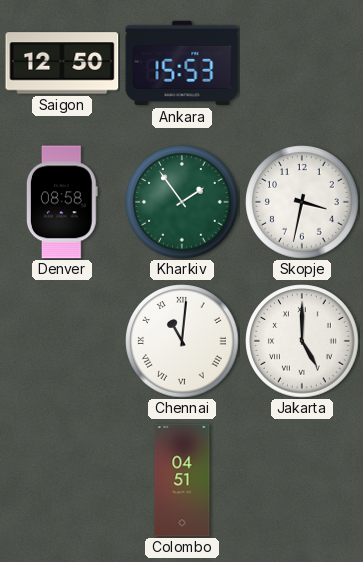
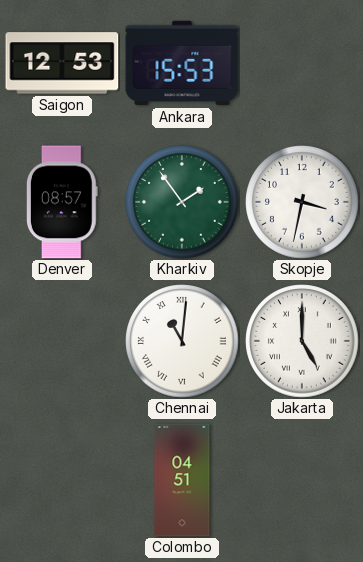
Saigon: 12:50 -> 12:53
Denver: 08:58 -> 08:57
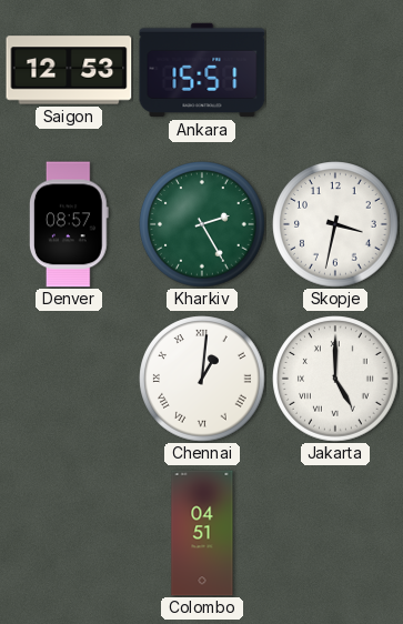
Ankara: 15:53 -> 15:51
Kharkiv: 1:54 -> 2:25
Chennai: 11:01 -> 1:01
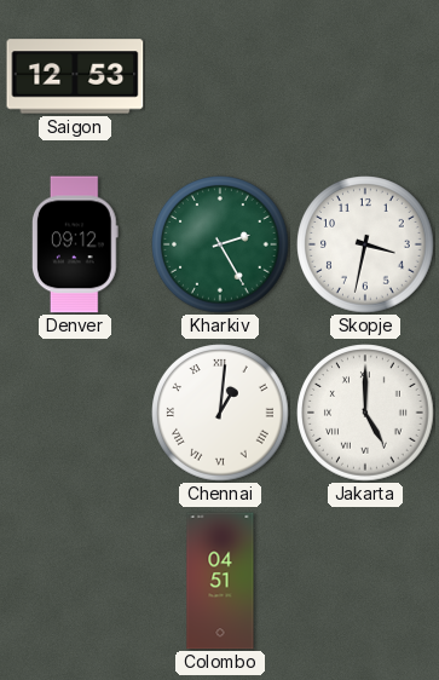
Ankara: 15:51 -> none
Denver: 08:57 -> 09:12
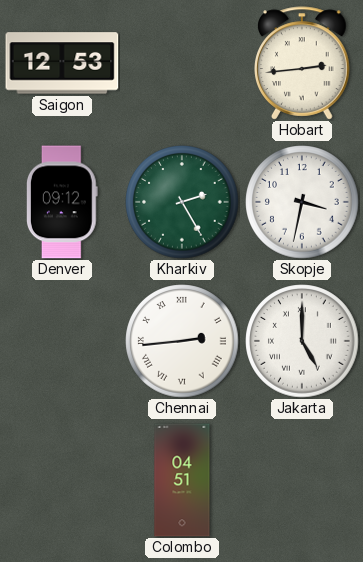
Hobart: none -> 2:44
Chennai: 1:01 -> 2:44
